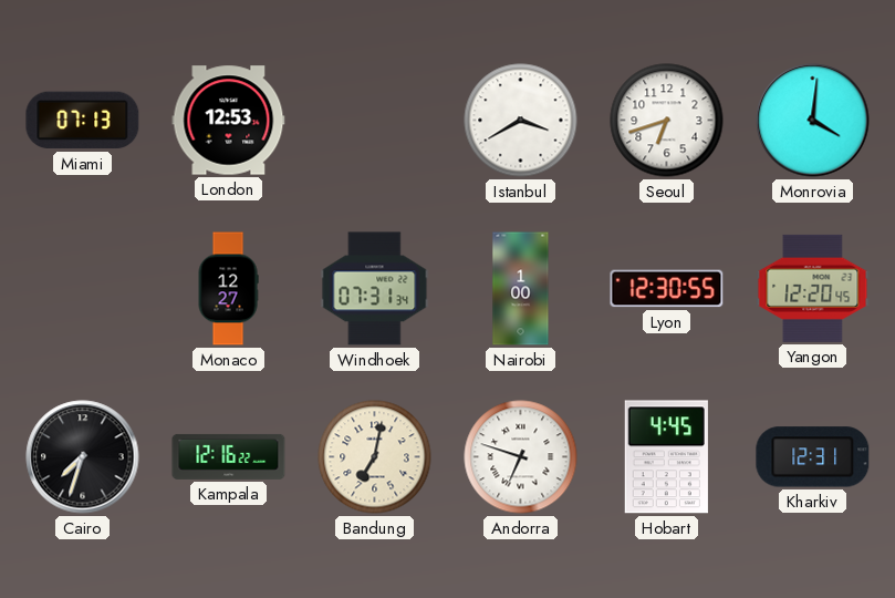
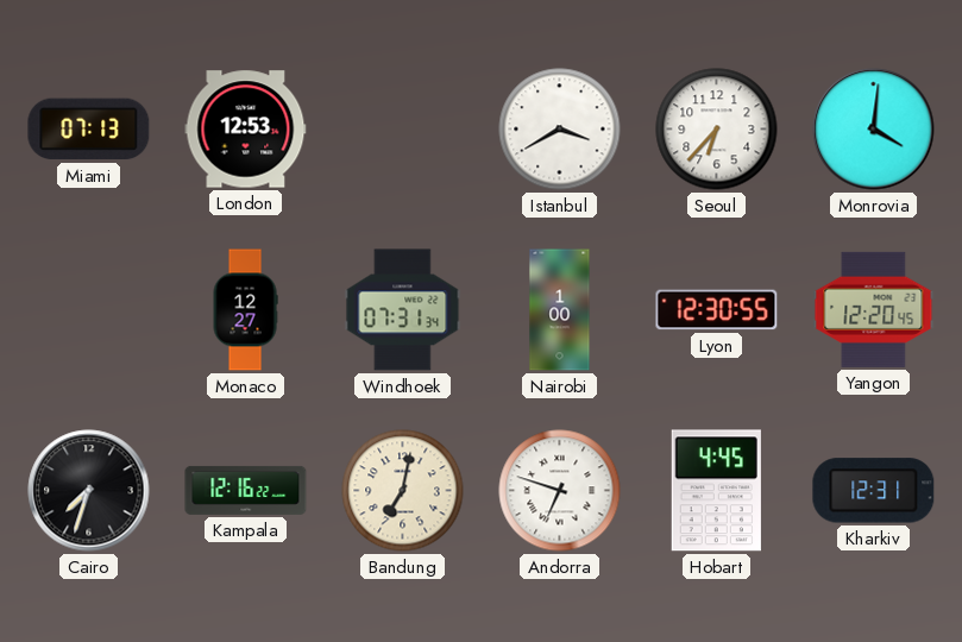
Seoul: 6:42 -> 6:37
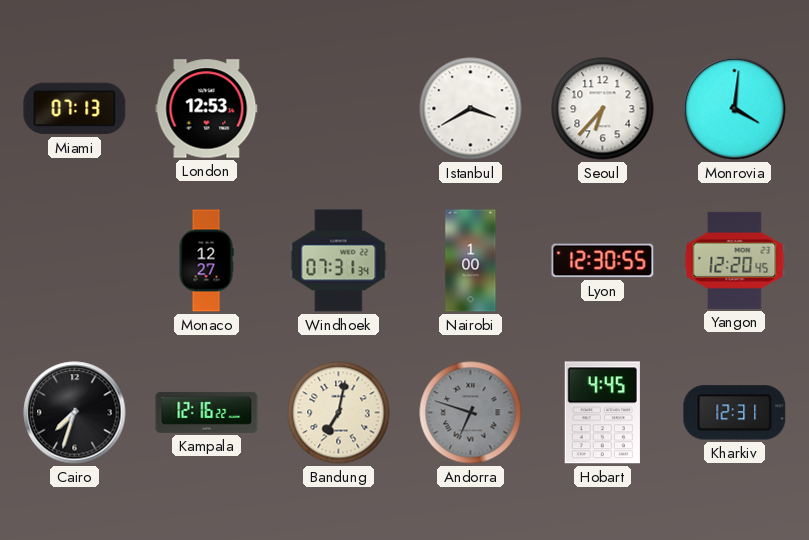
Andorra dial: white -> grey
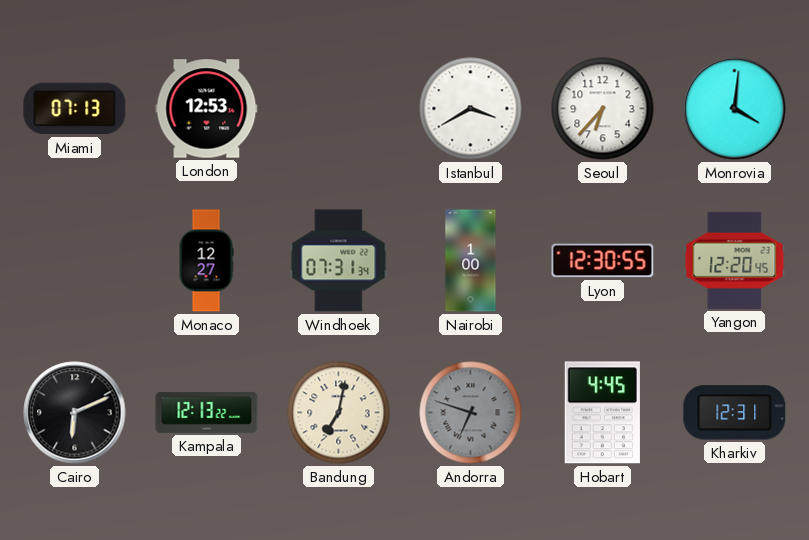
Cairo: 7:33 -> 6:11
Kampala: 12:16 -> 12:13
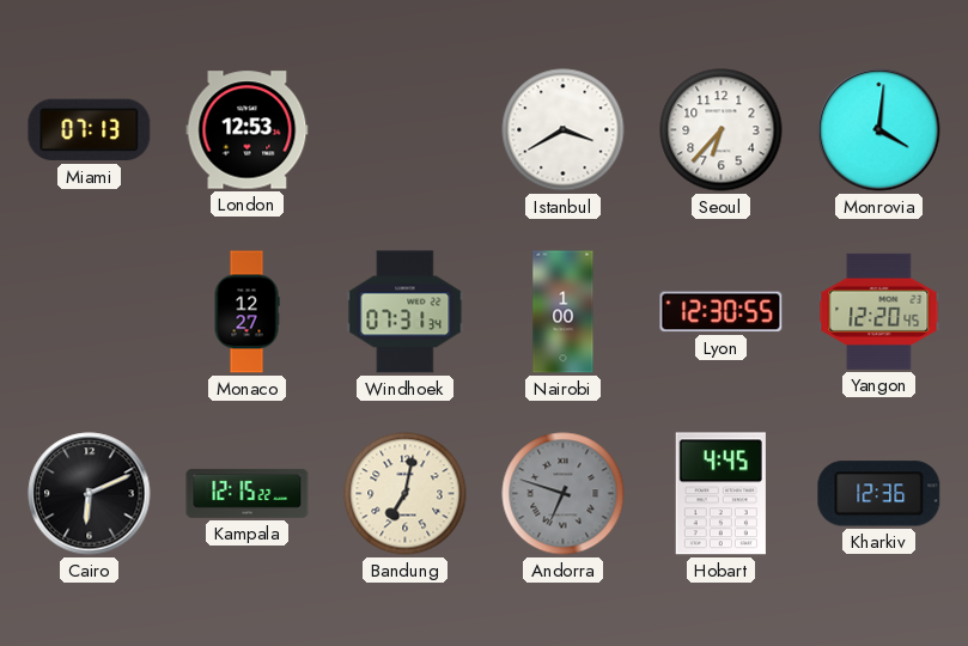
Kampala: 12:13 -> 12:15
Kharkiv: 12:31 -> 12:36
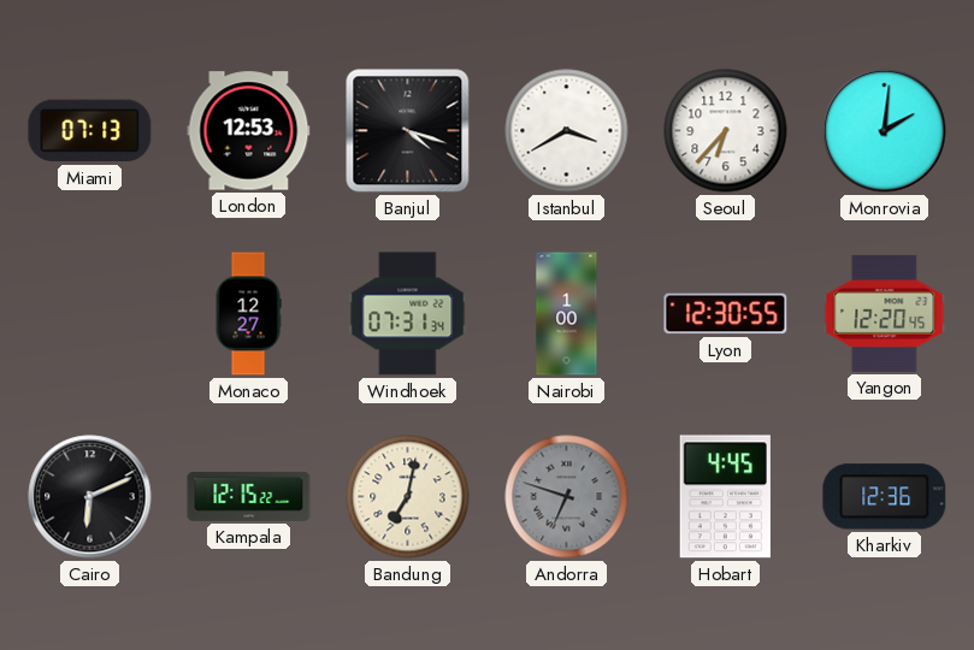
Banjul: none -> 4:18
Monrovia: 4:01 -> 2:01
